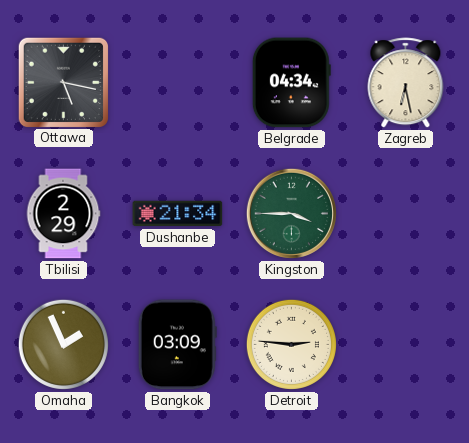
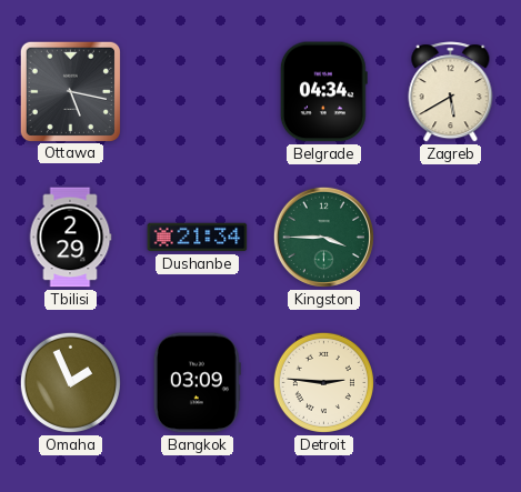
Zagreb: 6:28 -> 5:40
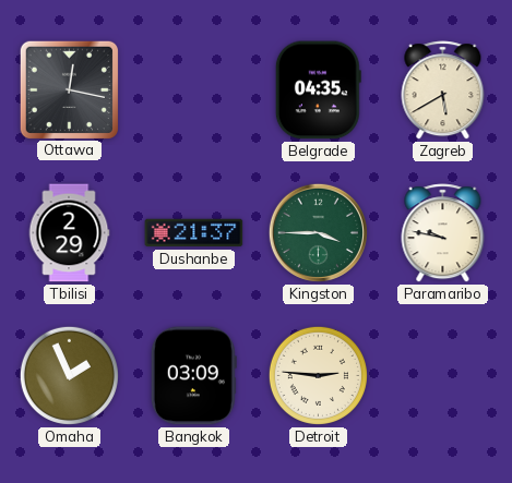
Ottawa: 5:17 -> 12:17
Belgrade: 04:34 -> 04:35
Dushanbe: 21:34 -> 21:37
Paramaribo: none -> 9:47
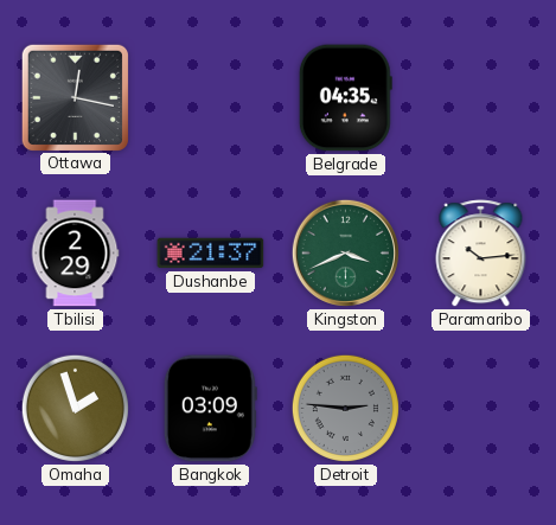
Zagreb: 5:40 -> none
Kingston: 3:45 -> 3:41
Paramaribo: 9:47 -> 10:14
Omaha: 1:56 -> 1:57
Detroit dial: cream -> grey
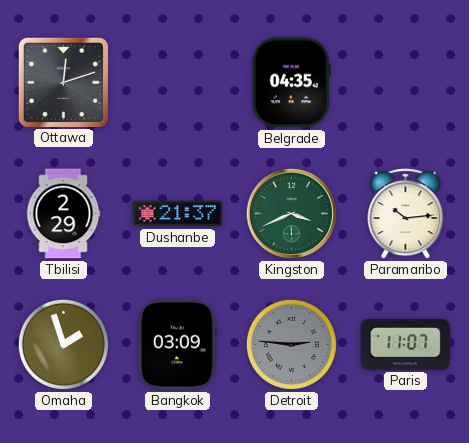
Ottawa: 12:17 -> 12:12
Paris: none -> 11:07
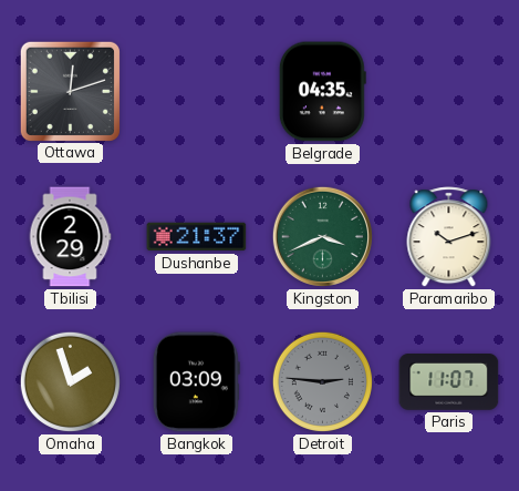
Paramaribo: 10:14 -> 10:12
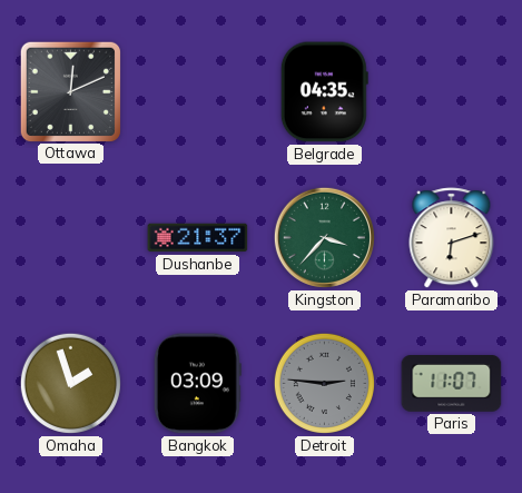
Ottawa: 12:12 -> 12:11
Tbilisi: 2:29 -> none
Kingston: 3:41 -> 3:37
Paramaribo: 10:12 -> 6:12
